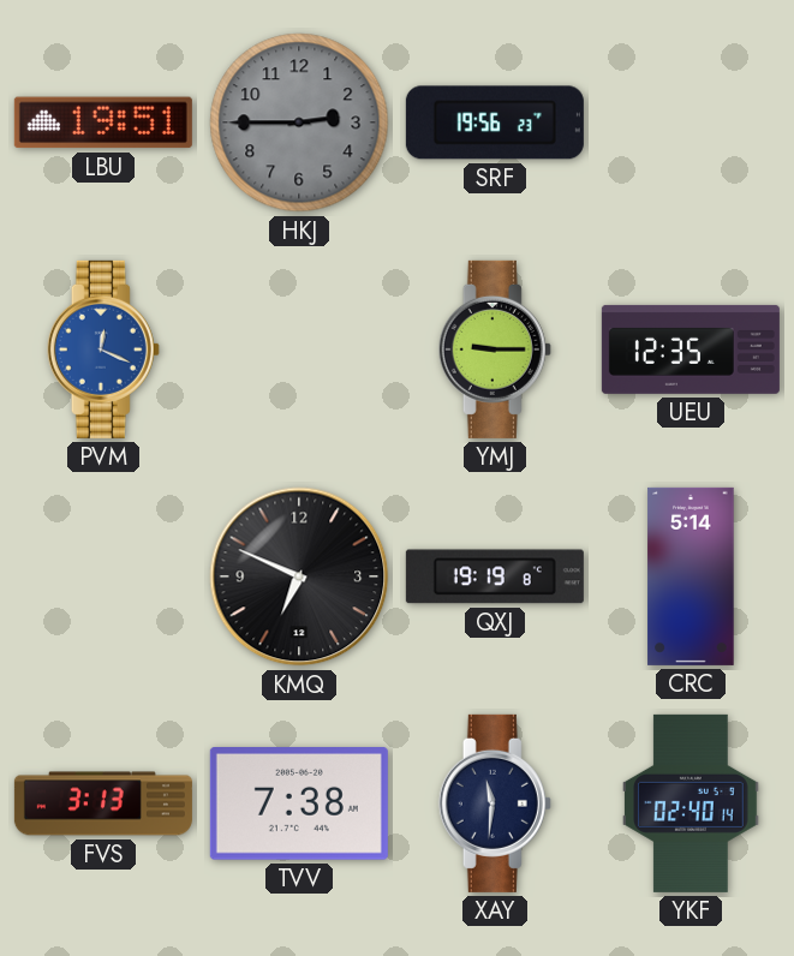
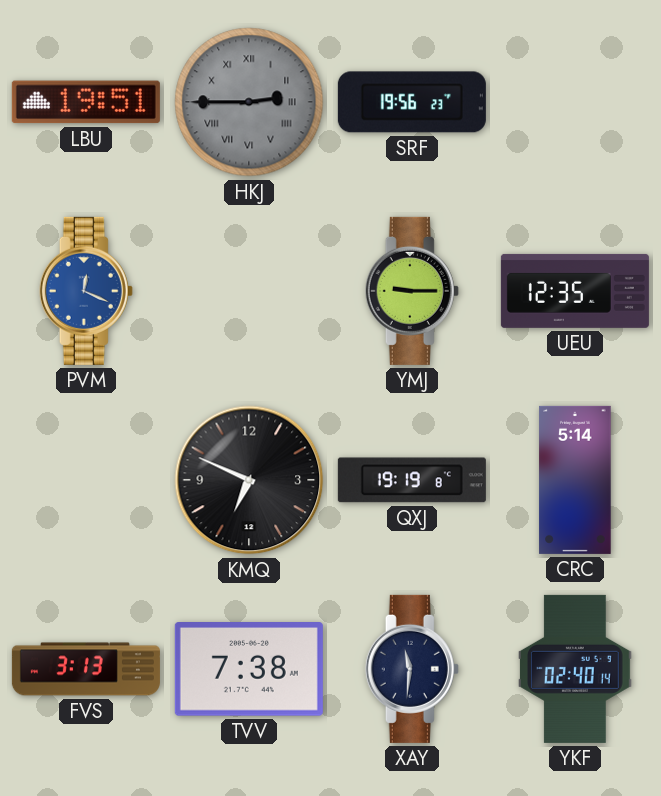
HKJ numerals: Arabic -> Roman
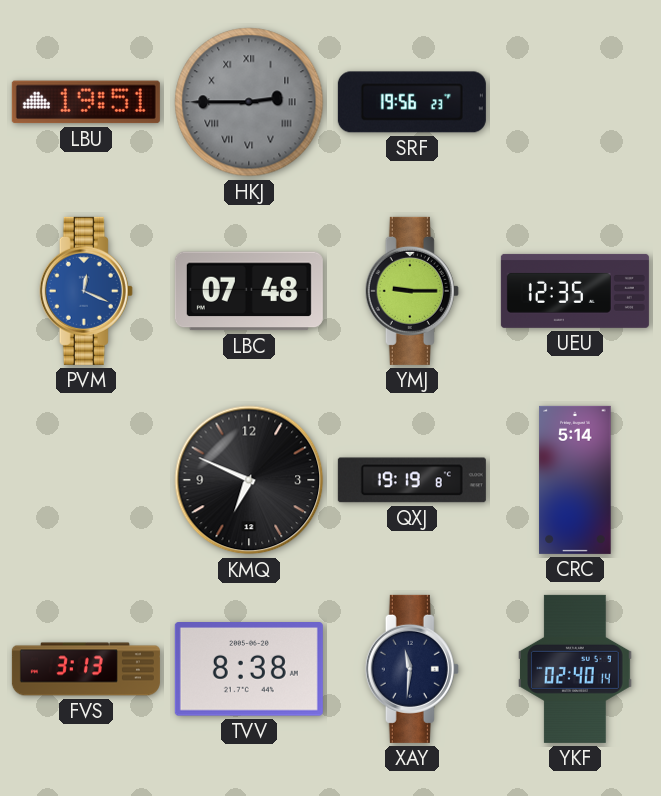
LBC: none -> 07:48
TVV: 7:38 -> 8:38
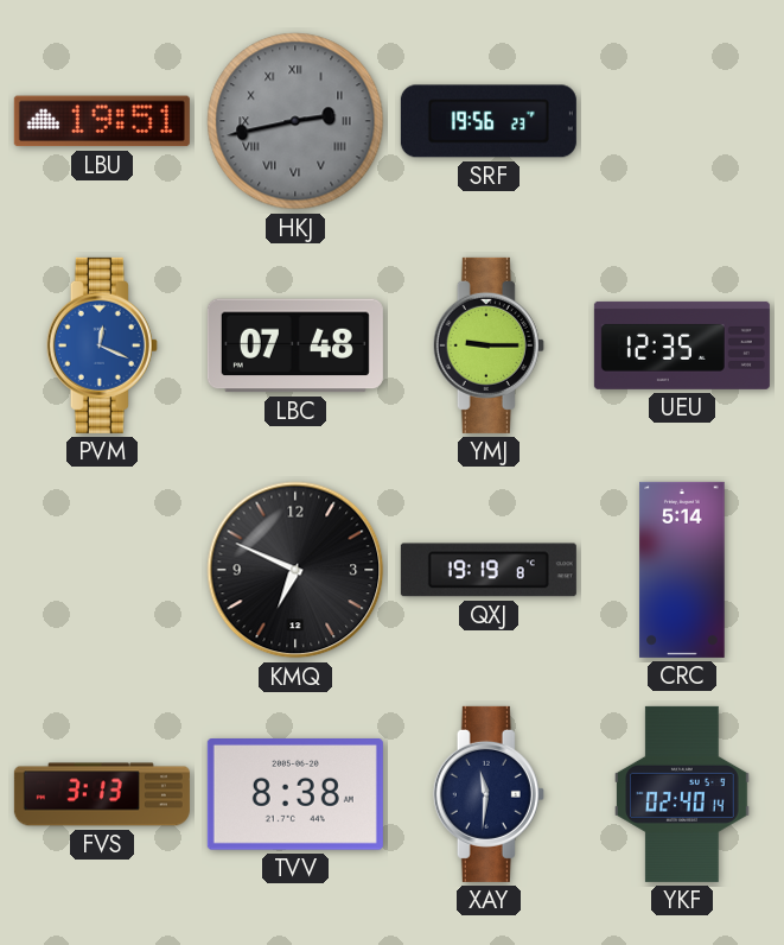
HKJ: 2:45 -> 2:43
